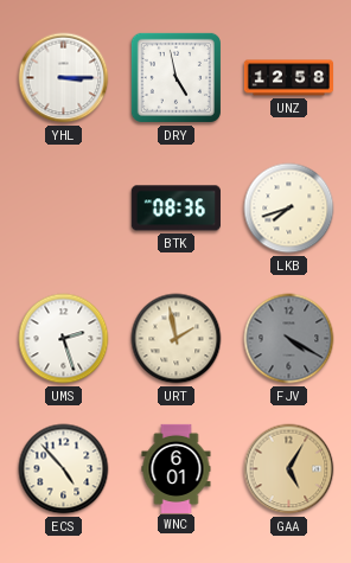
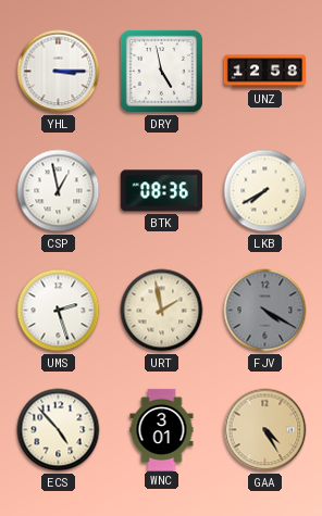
CSP: none -> 12:58
LKB: 7:42 -> 7:40
WNC: 6:01 -> 3:01
GAA: 5:05 -> 4:25
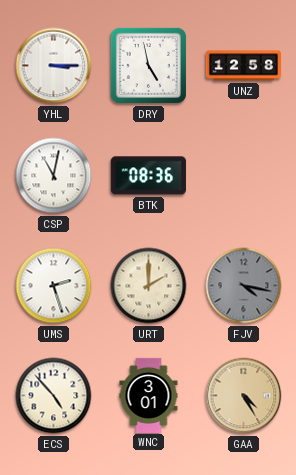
CSP: 12:58 -> 11:02
LKB: 7:40 -> none
URT: 1:58 -> 2:00
FJV: 4:20 -> 4:17
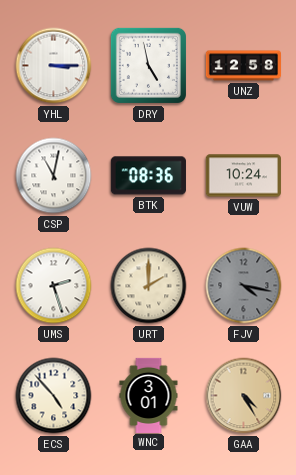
VUW: none -> 10:24
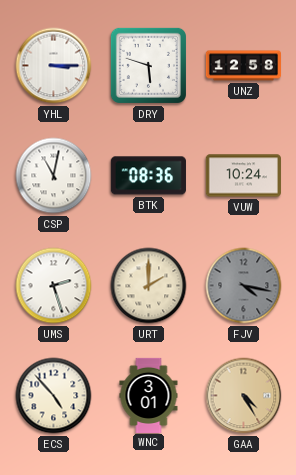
DRY: 4:58 -> 5:48
